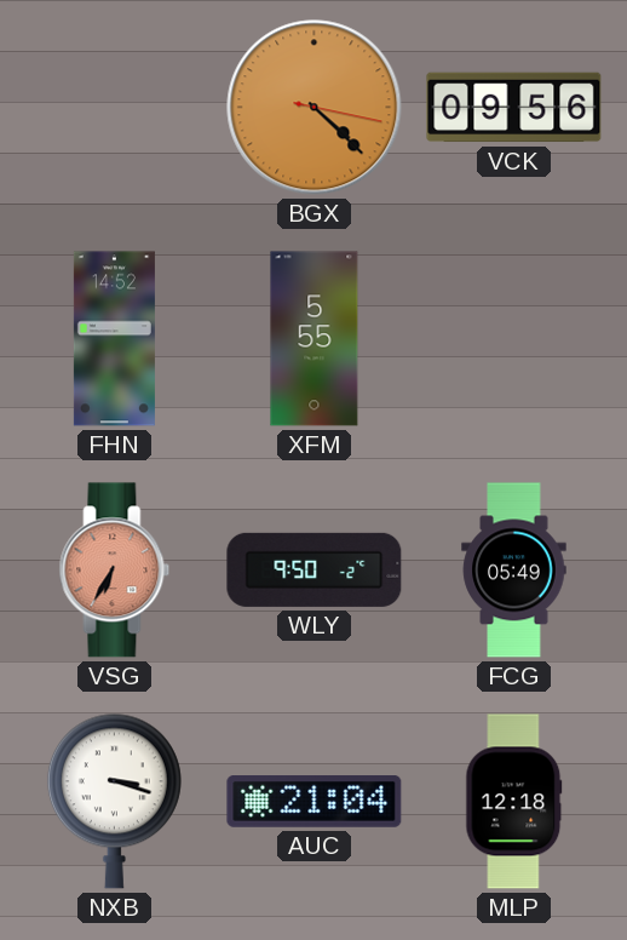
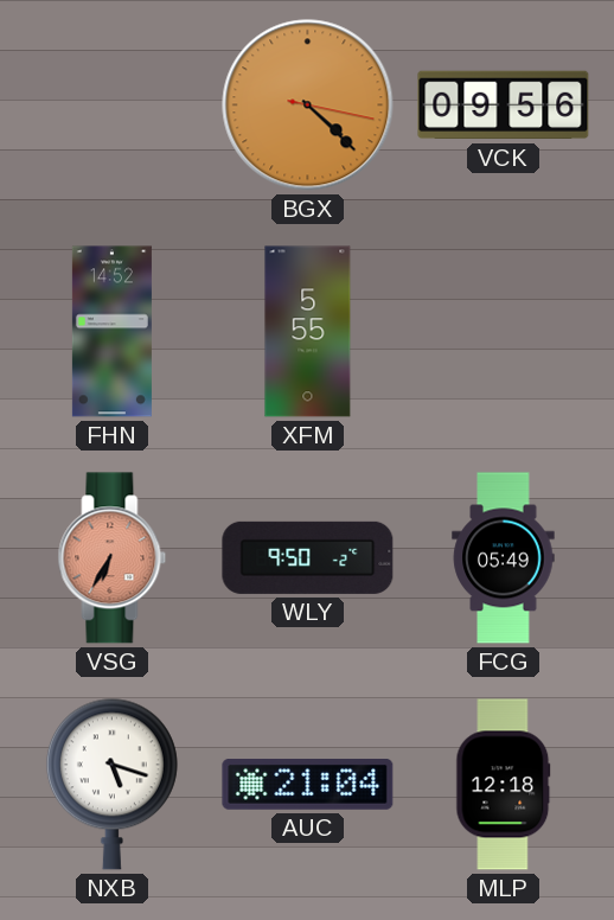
NXB: 3:18 -> 5:18
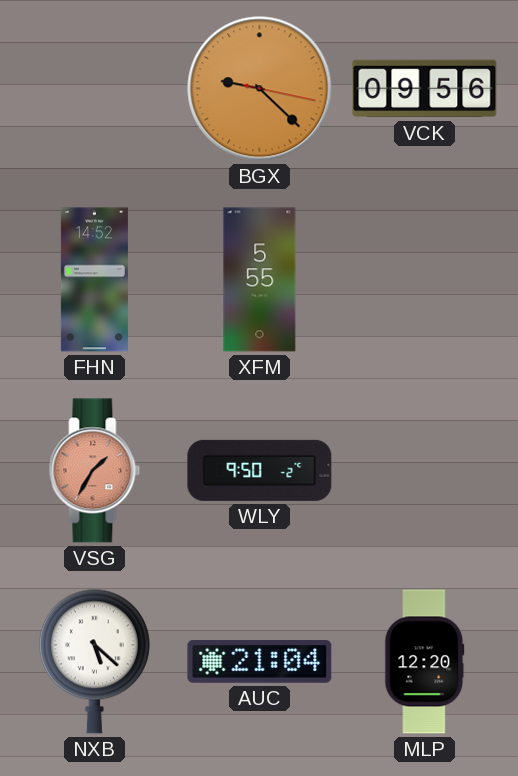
BGX: 4:22 -> 9:22
VSG: 6:35 -> 1:35
FCG: 05:49 -> none
NXB: 5:18 -> 5:22
MLP: 12:18 -> 12:20
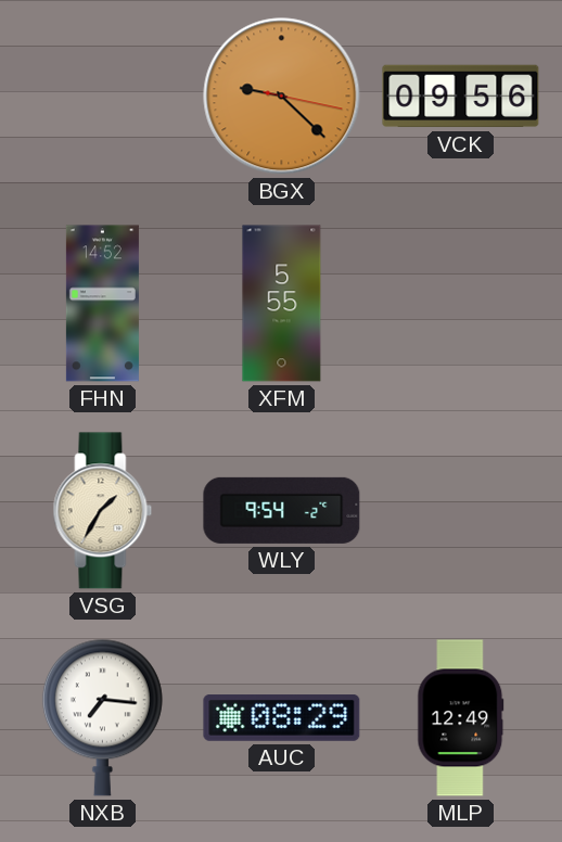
VSG dial: salmon -> cream
WLY: 9:50 -> 9:54
NXB: 5:22 -> 7:16
AUC: 21:04 -> 08:29
MLP: 12:20 -> 12:49
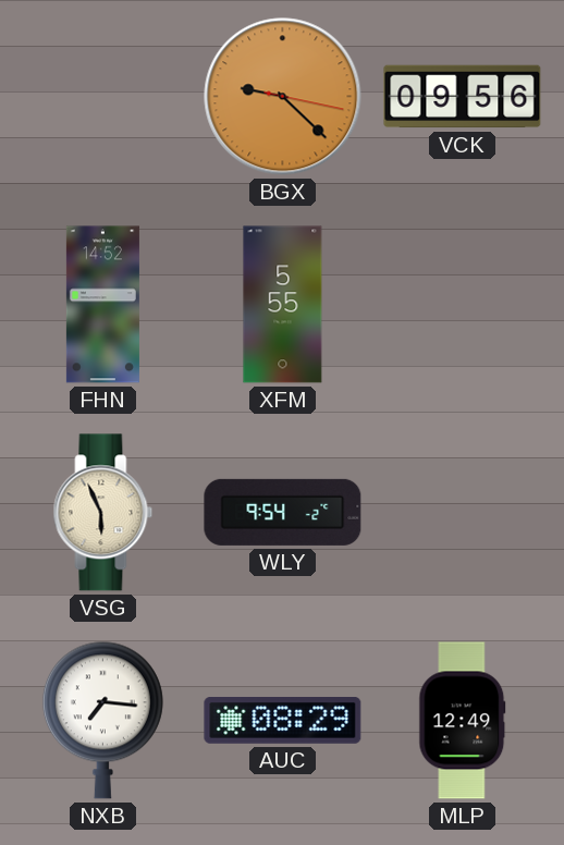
VSG: 1:35 -> 5:56
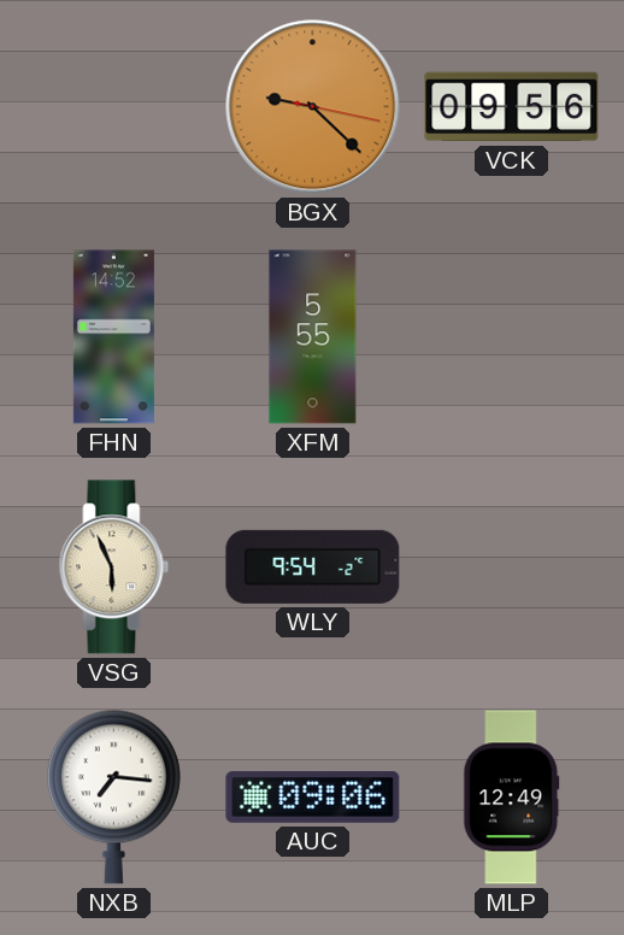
AUC: 08:29 -> 09:06
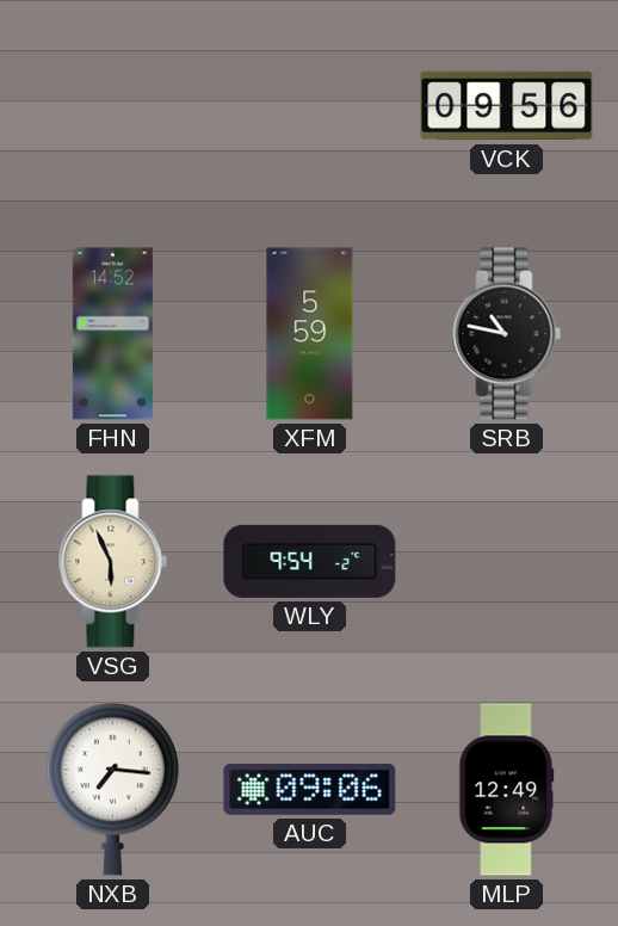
BGX: 9:22 -> none
XFM: 5:55 -> 5:59
SRB: none -> 10:47
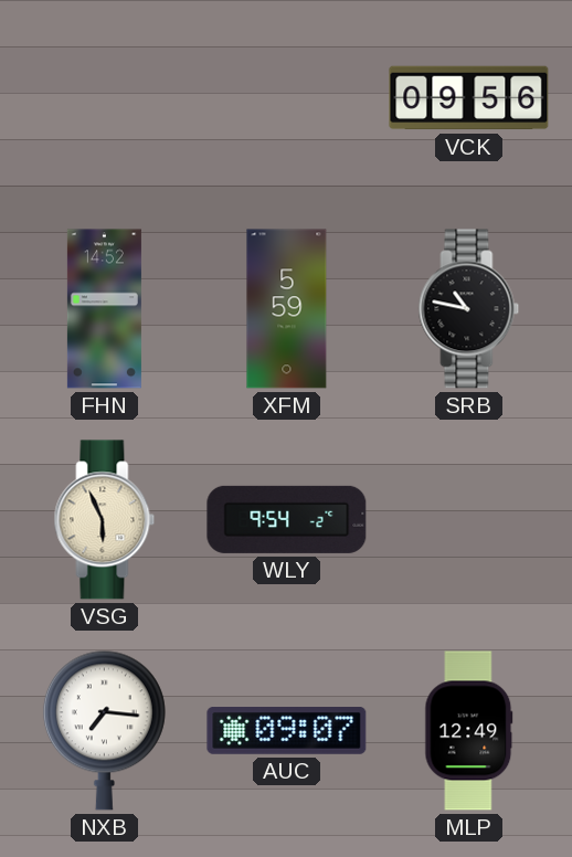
AUC: 09:06 -> 09:07
